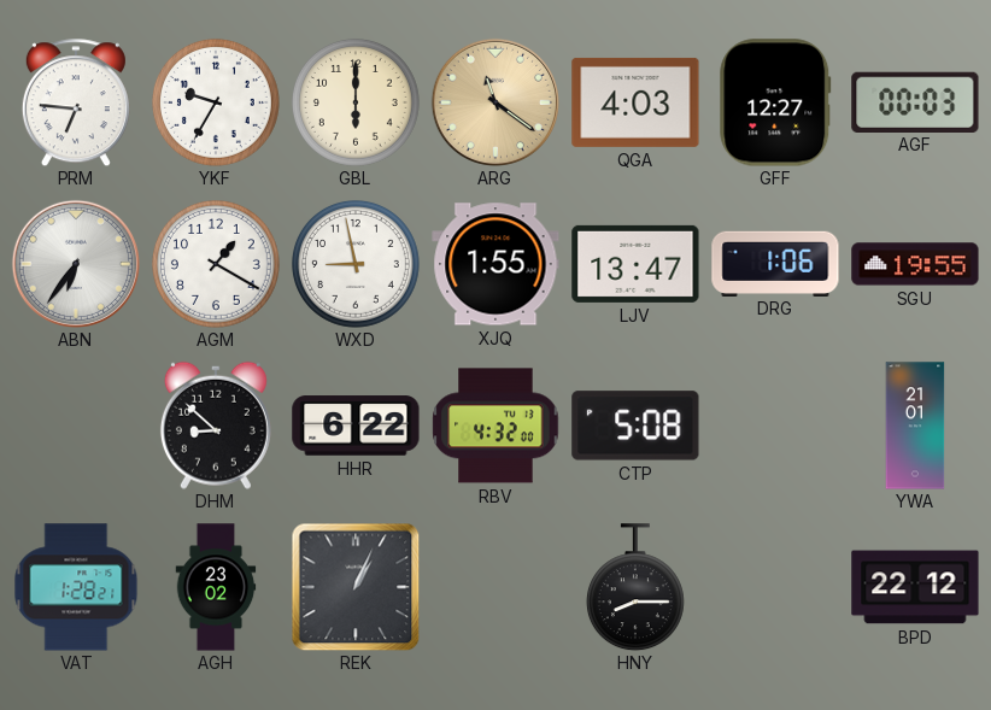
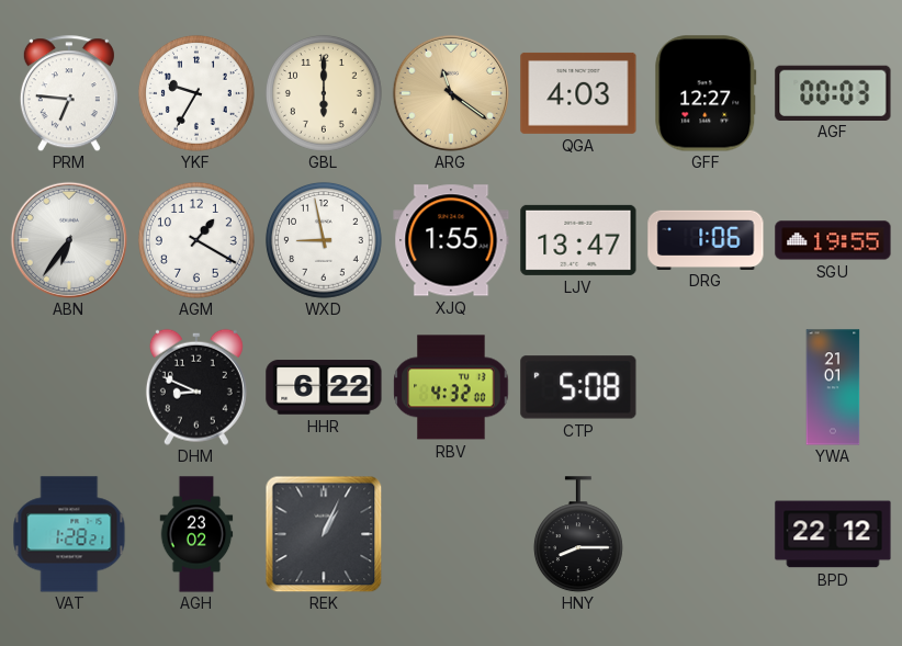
DHM: 8:52 -> 8:49
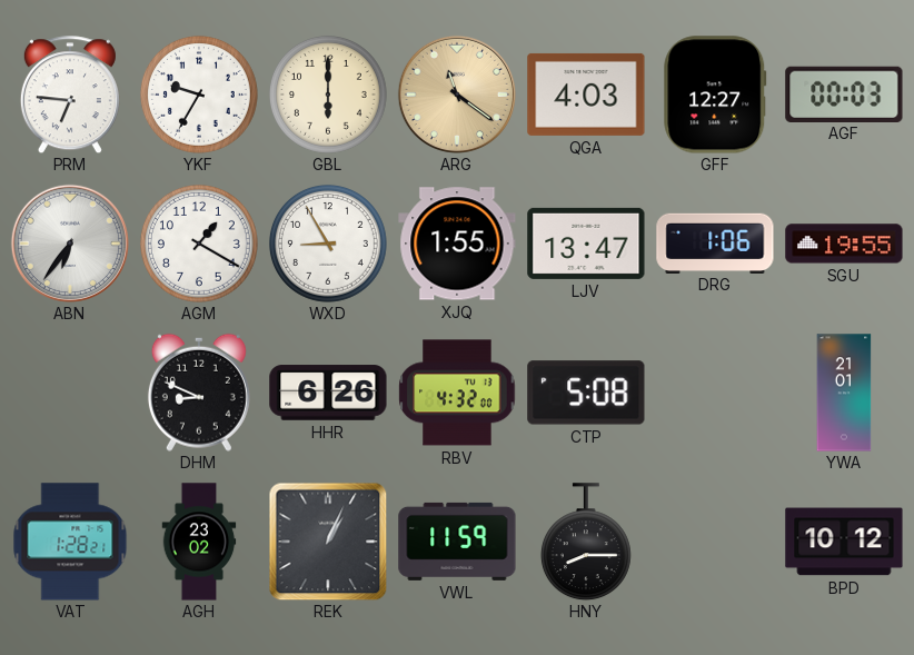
WXD: 8:58 -> 8:55
HHR: 6:22 -> 6:26
VWL: none -> 11:59
BPD: 22:12 -> 10:12
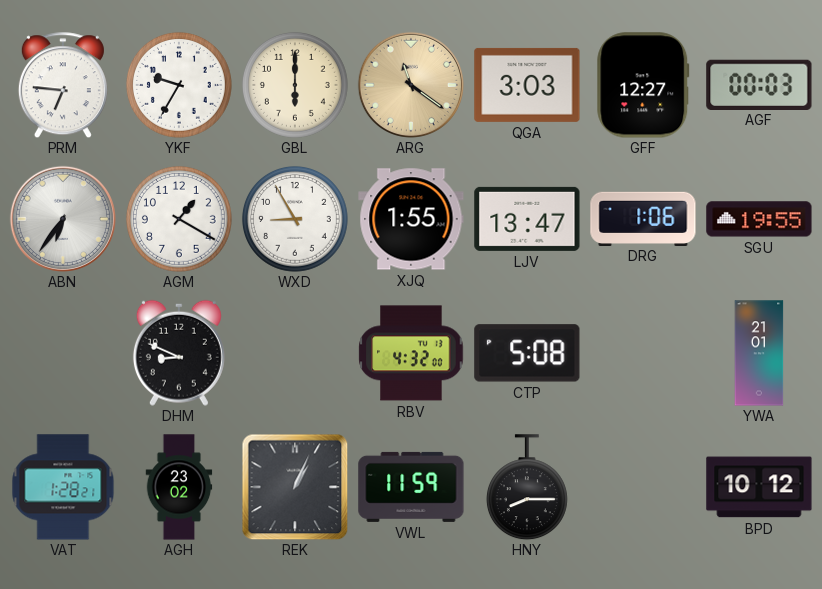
QGA: 4:03 -> 3:03
HHR: 6:26 -> none
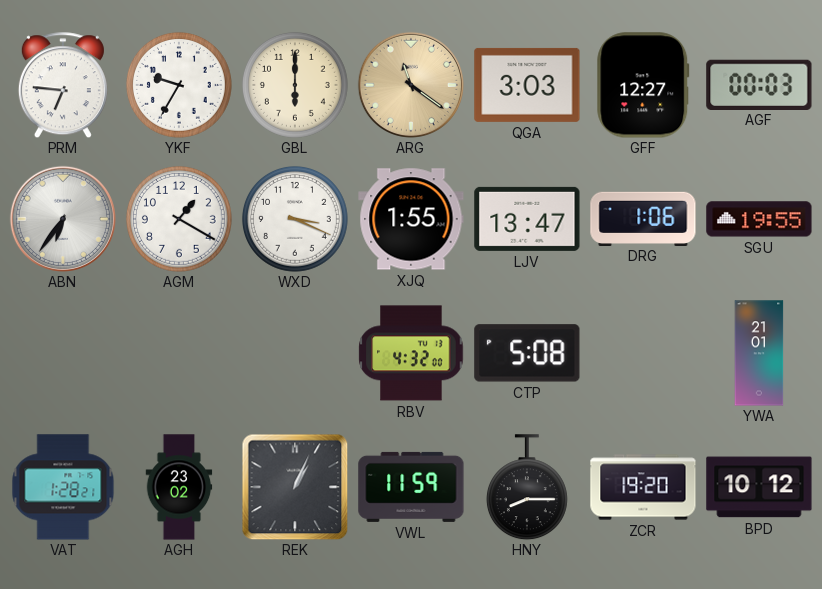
WXD: 8:55 -> 3:19
DHM: 8:49 -> none
ZCR: none -> 19:20
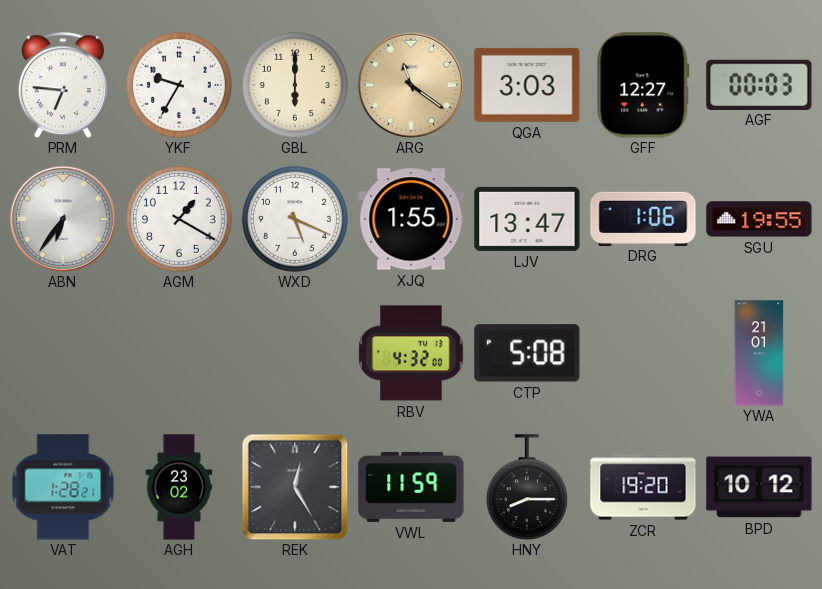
WXD: 3:19 -> 5:19
REK: 1:04 -> 12:25
